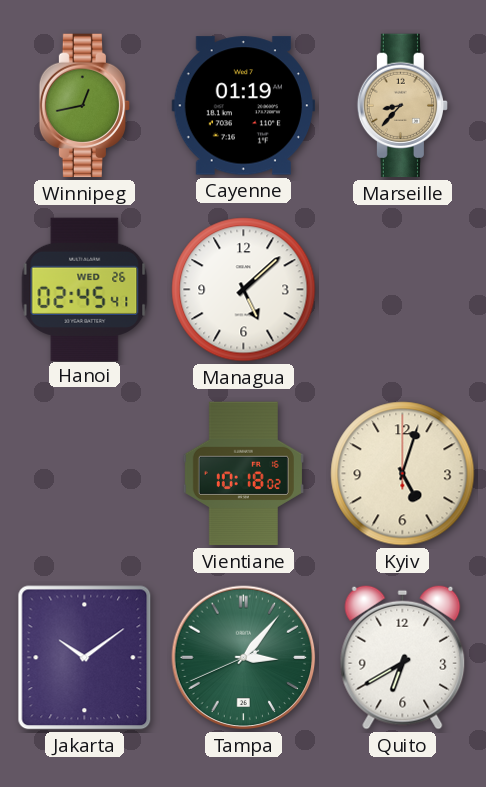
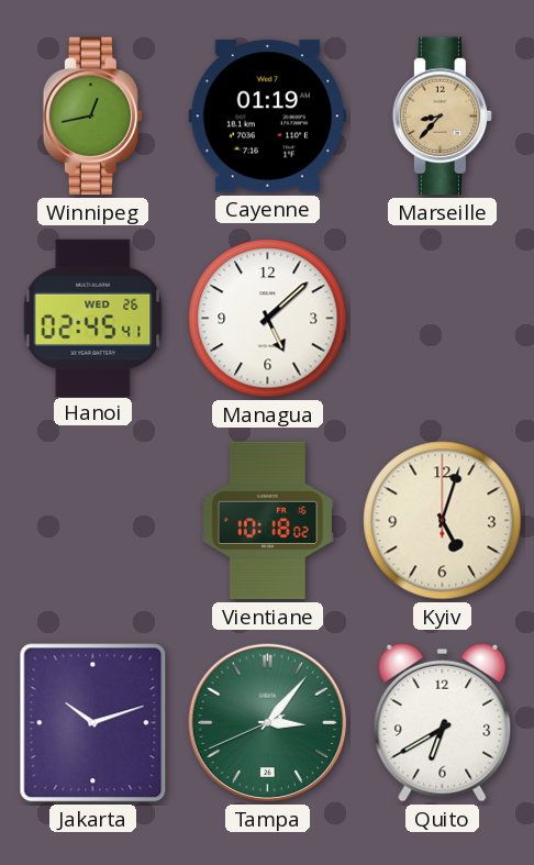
Jakarta: 10:09 -> 10:12
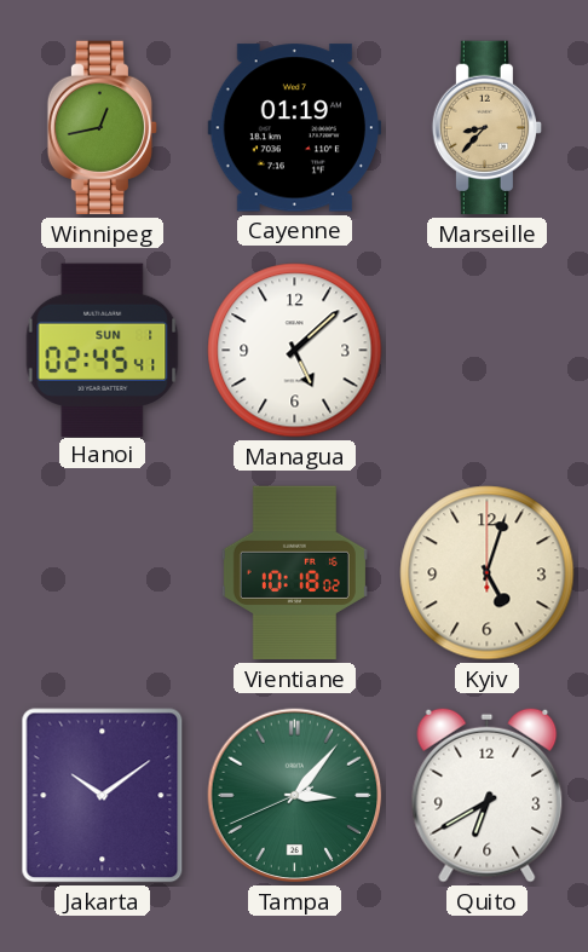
Hanoi date: WED 26 -> SUN 1
Jakarta: 10:12 -> 10:09
